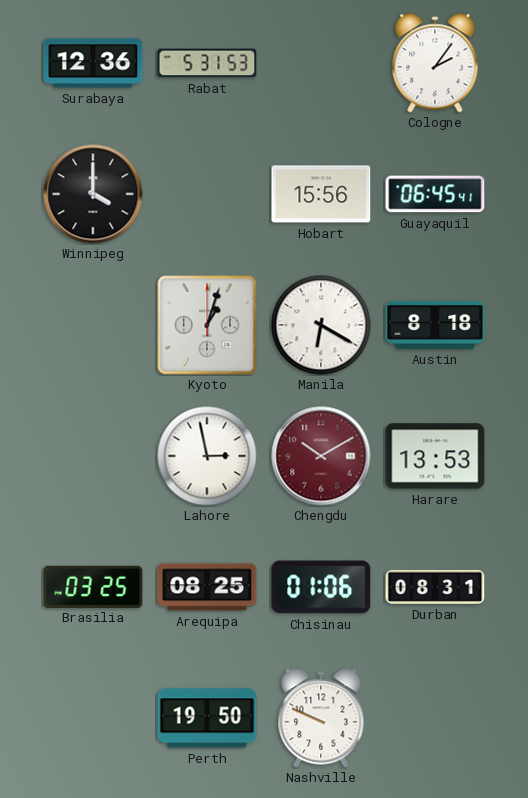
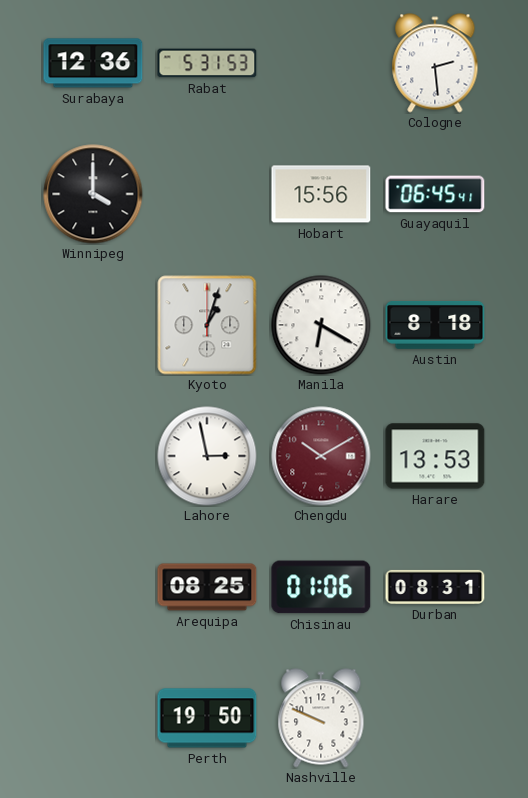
Cologne: 2:06 -> 2:29
Brasilia: 03:25 -> none
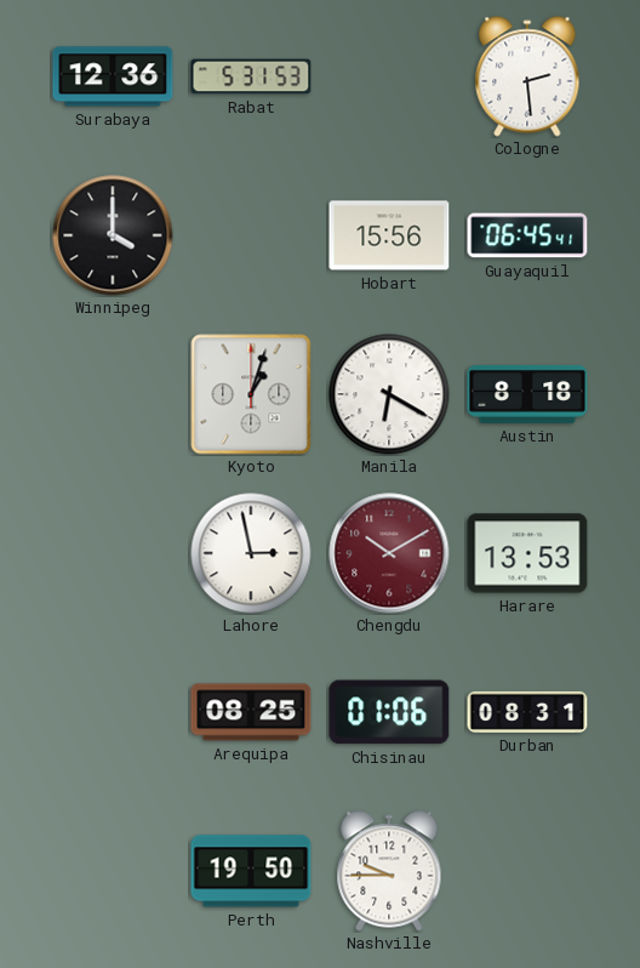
Nashville: 9:49 -> 9:45
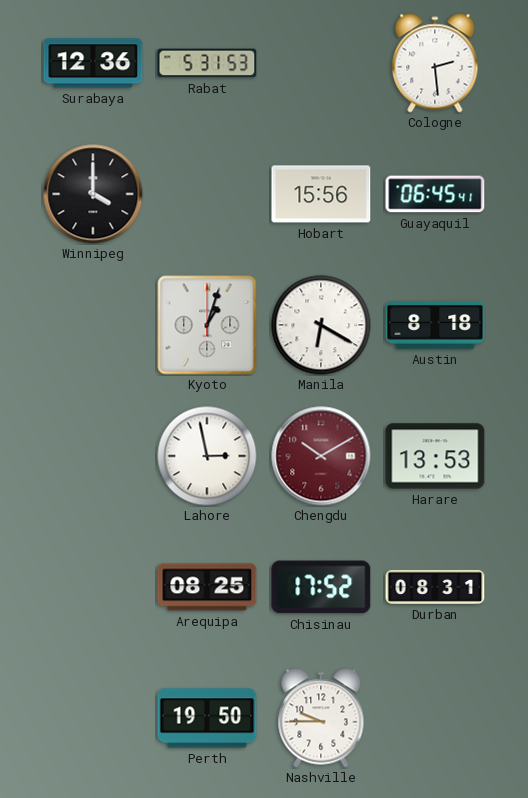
Chisinau: 01:06 -> 17:52
